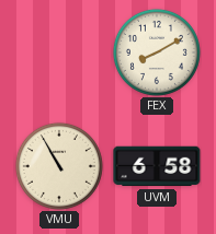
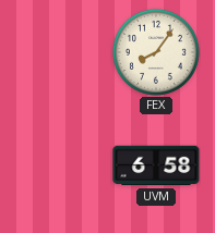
FEX: 8:10 -> 8:06
VMU: 10:55 -> none
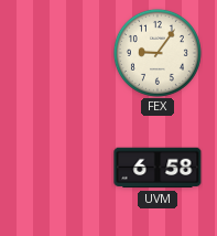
FEX: 8:06 -> 9:06
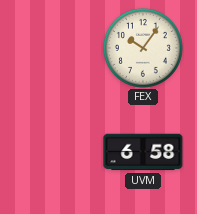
FEX: 9:06 -> 10:06
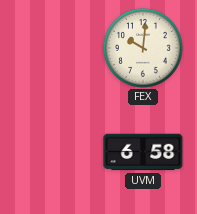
FEX: 10:06 -> 10:01
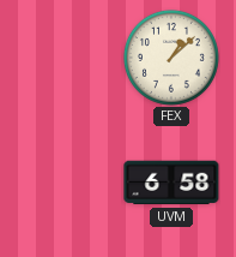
FEX: 10:01 -> 1:08
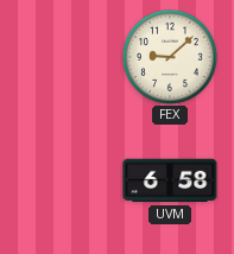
FEX: 1:08 -> 9:08
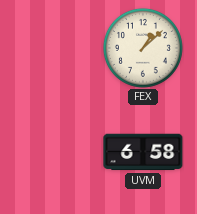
FEX: 9:08 -> 1:08
